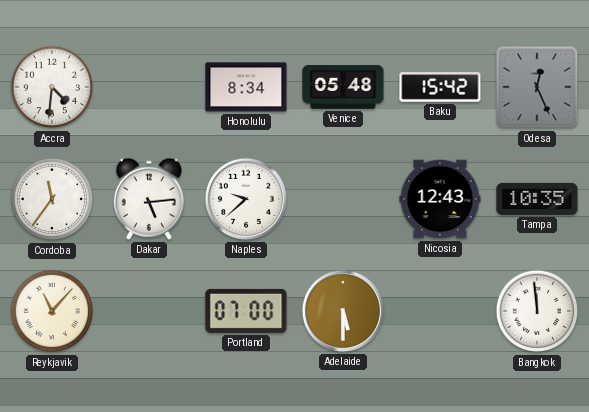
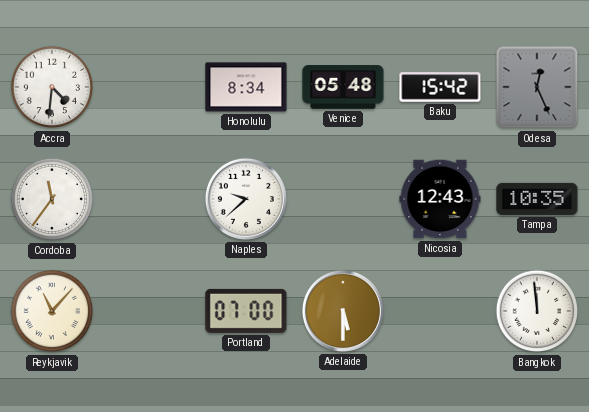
Dakar: 5:14 -> none
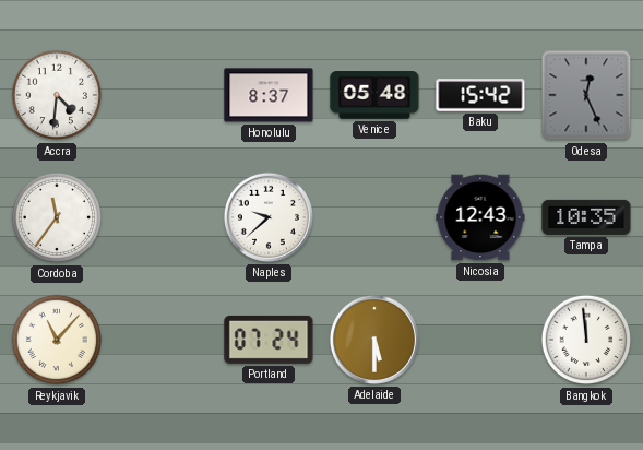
Honolulu: 8:34 -> 8:37
Portland: 07:00 -> 07:24
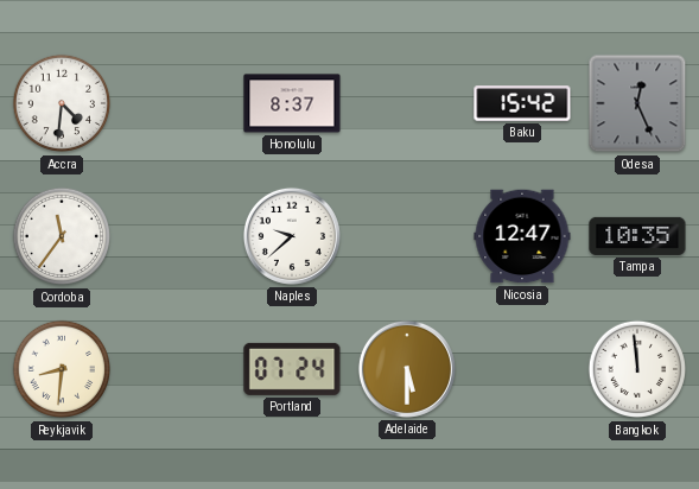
Venice: 05:48 -> none
Nicosia: 12:43 -> 12:47
Reykjavik: 11:07 -> 8:31
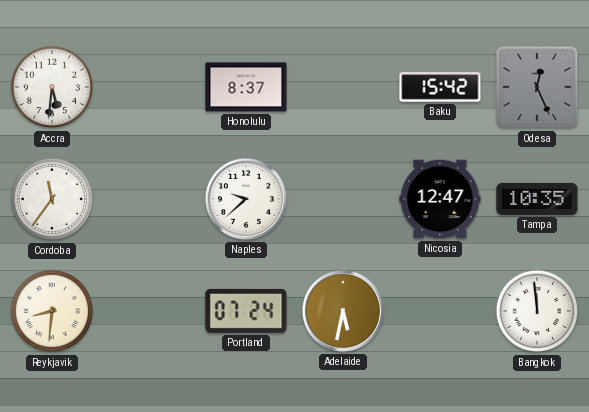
Accra: 4:31 -> 5:31
Adelaide: 5:30 -> 5:32
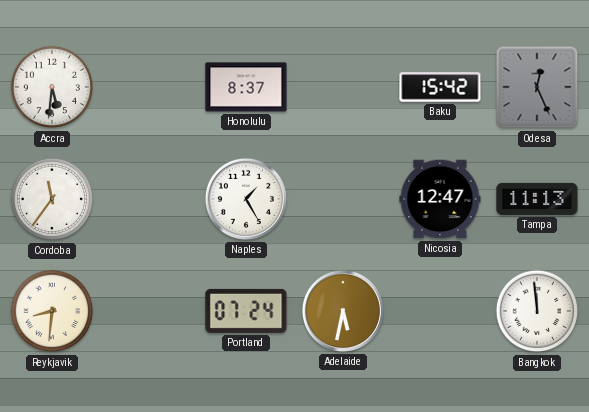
Naples: 9:38 -> 1:25
Tampa: 10:35 -> 11:13
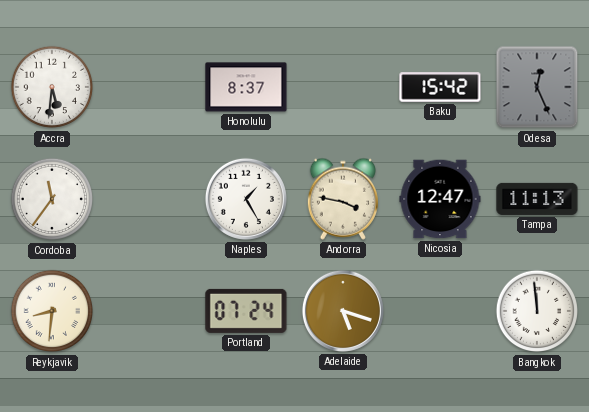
Andorra: none -> 3:47
Adelaide: 5:32 -> 5:18
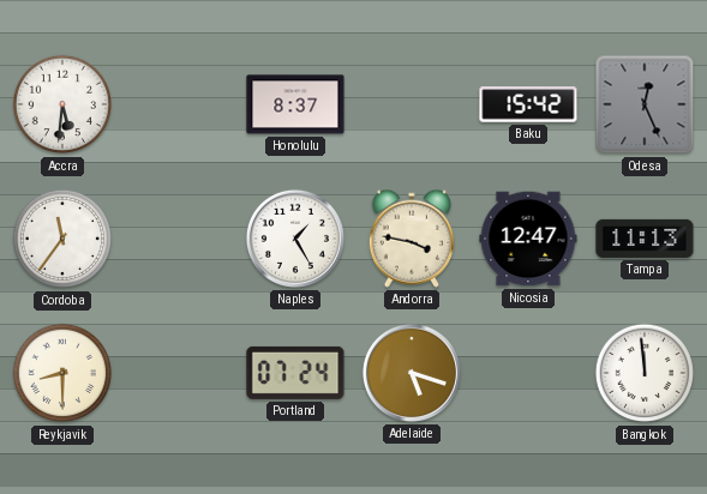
Reykjavik: 8:31 -> 8:30
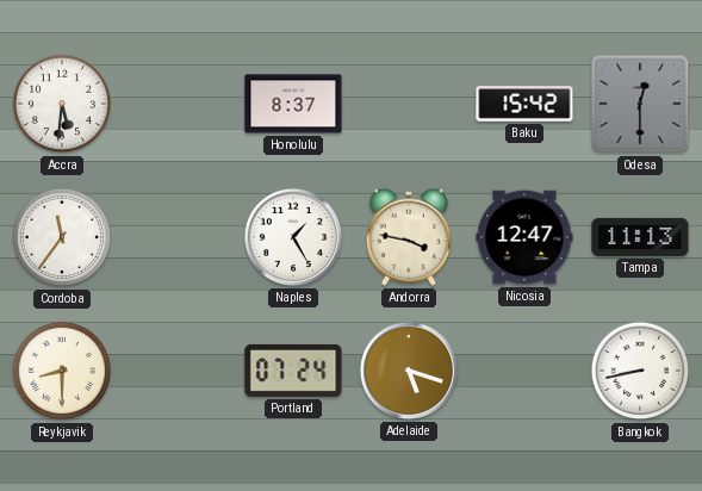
Odesa: 12:26 -> 12:30
Bangkok: 11:59 -> 8:43
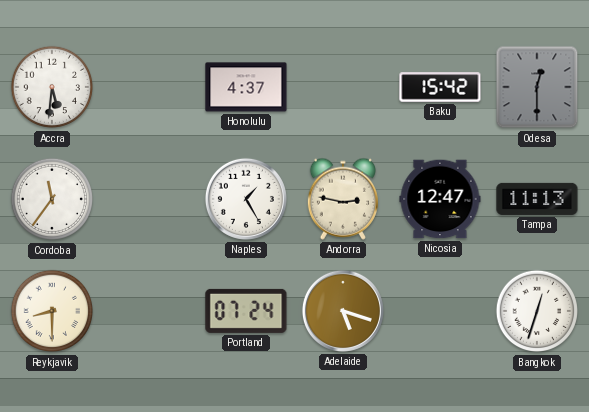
Honolulu: 8:37 -> 4:37
Andorra: 3:47 -> 2:47
Bangkok: 8:43 -> 12:33
